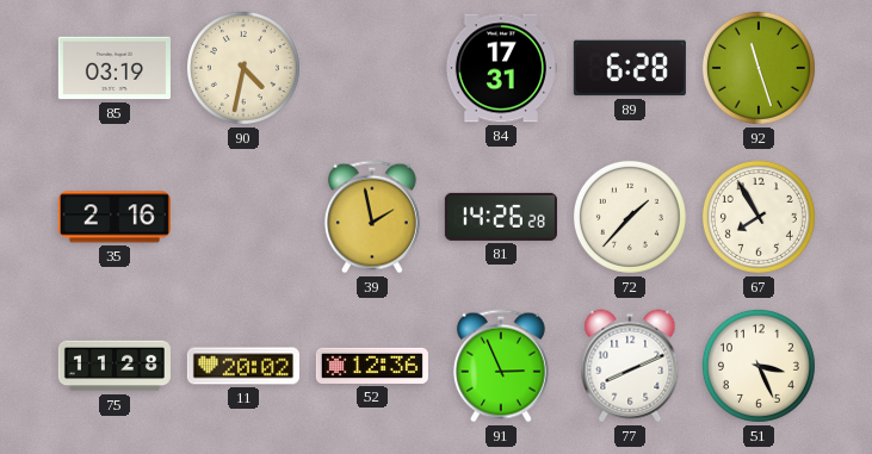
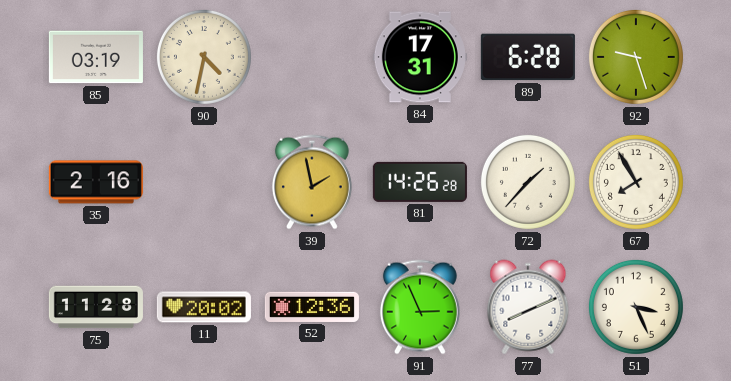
92: 11:27 -> 9:27
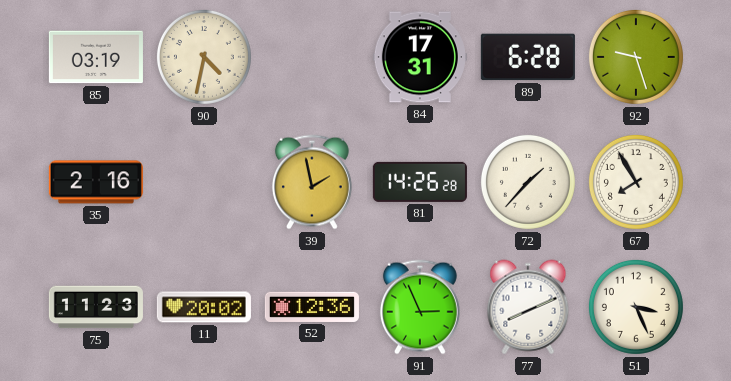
75: 11:28 -> 11:23
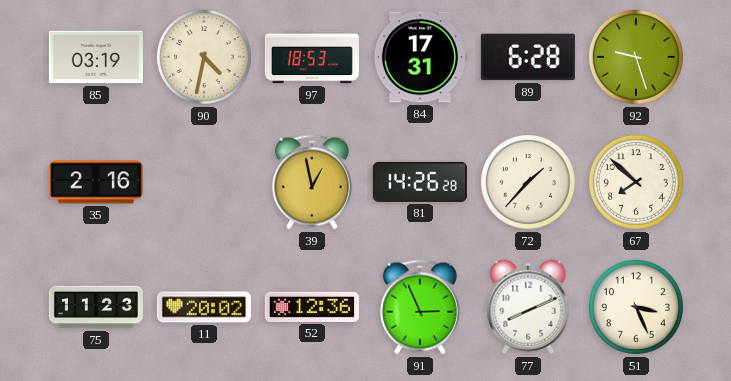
97: none -> 18:53
39: 1:58 -> 12:58
67: 7:55 -> 7:52
